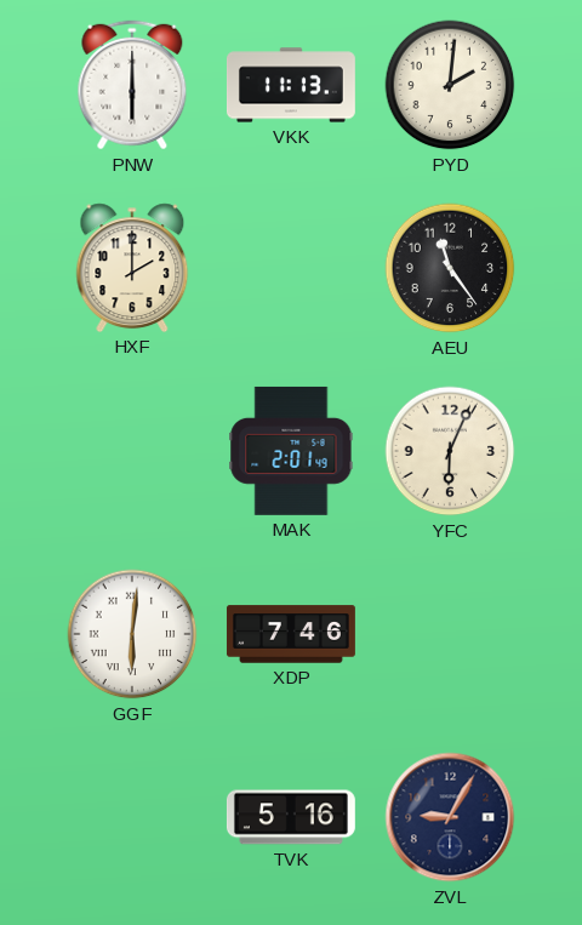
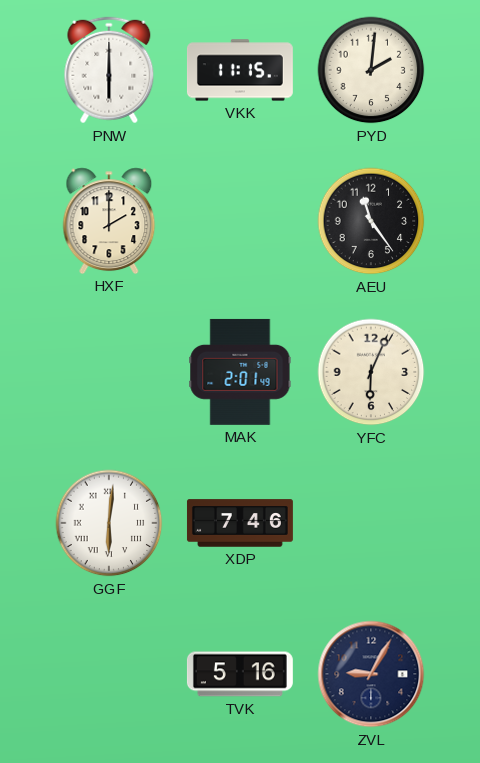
VKK: 11:13 -> 11:15
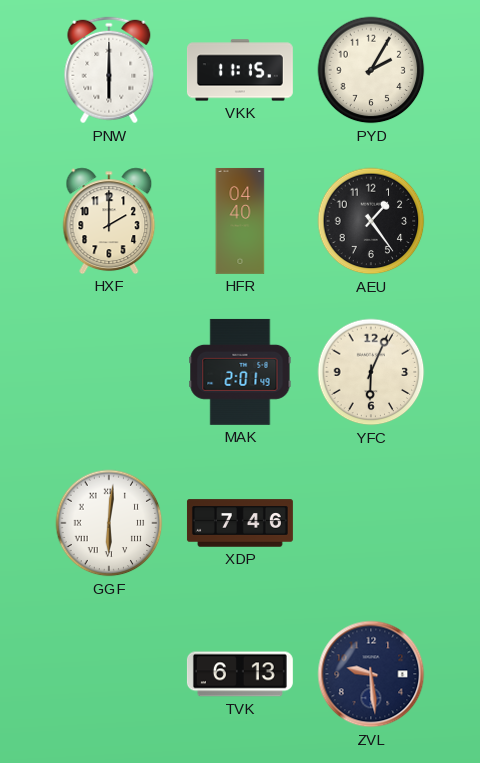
PYD: 2:01 -> 2:05
HFR: none -> 04:40
AEU: 11:24 -> 1:24
TVK: 5:16 -> 6:13
ZVL: 9:05 -> 9:29
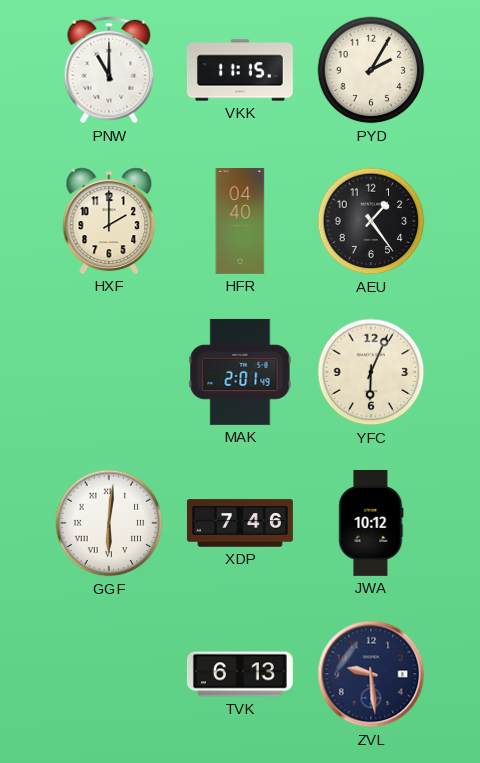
PNW: 6:00 -> 11:00
JWA: none -> 10:12
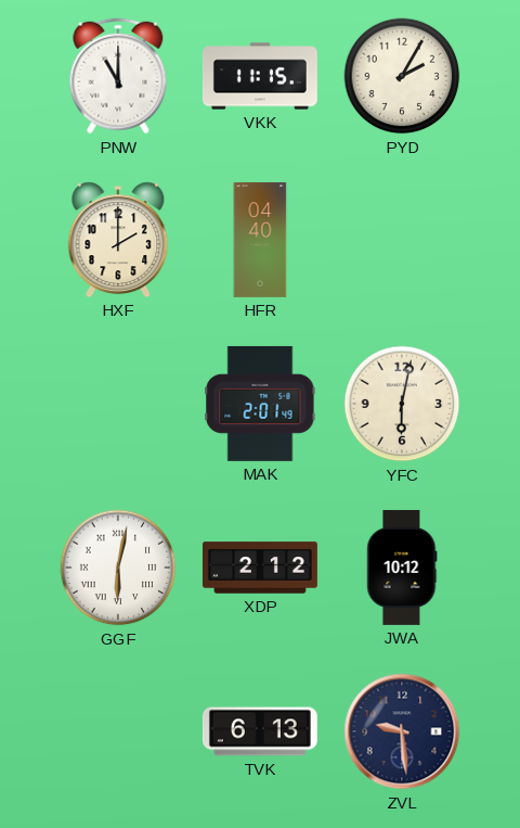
AEU: 1:24 -> none
YFC: 6:04 -> 6:02
GGF: 6:01 -> 6:02
XDP: 7:46 -> 2:12
